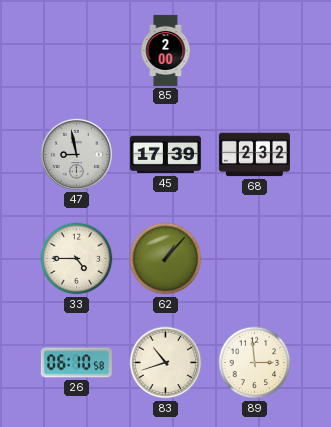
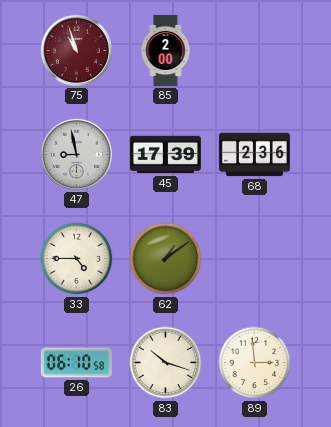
75: none -> 10:57
68: 2:32 -> 2:36
62: 1:07 -> 1:09
83: 10:42 -> 10:18
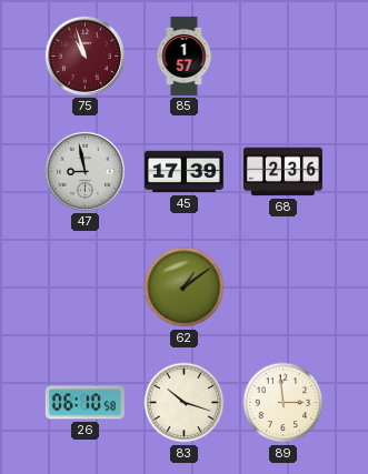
85: 2:00 -> 1:57
33: 4:45 -> none
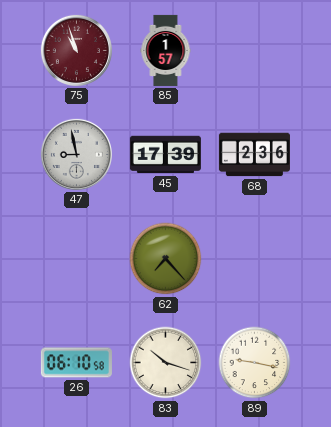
62: 1:09 -> 7:23
89: 2:59 -> 9:17
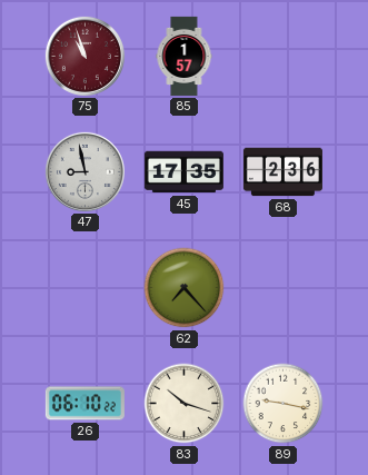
45: 17:39 -> 17:35
26: 06:10:58 -> 06:10:22
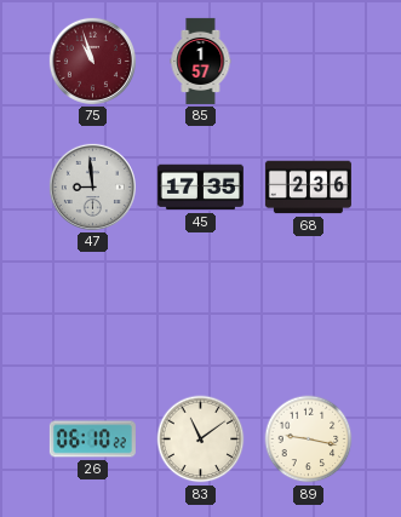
47: 8:58 -> 8:59
62: 7:23 -> none
83: 10:18 -> 11:09
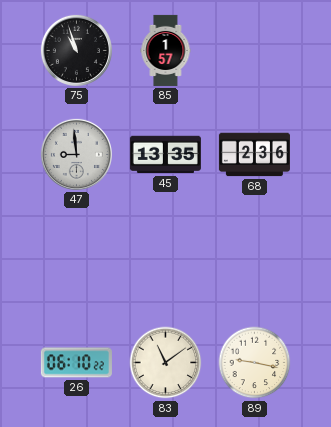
75 dial: burgundy -> black
45: 17:35 -> 13:35
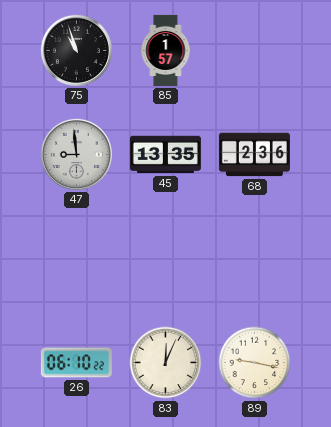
83: 11:09 -> 12:04
